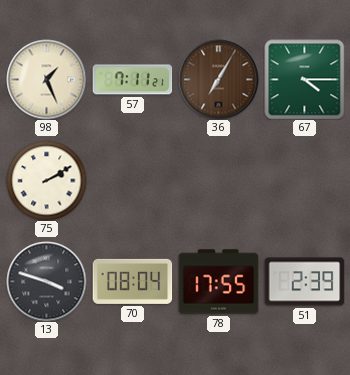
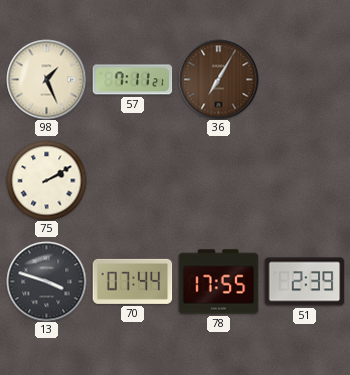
67: 4:15 -> none
70: 08:04 -> 07:44
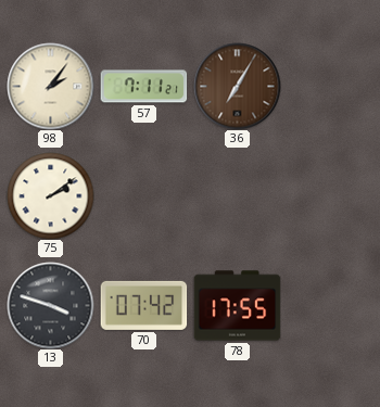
98: 1:26 -> 2:06
75: 2:10 -> 2:09
70: 07:44 -> 07:42
51: 2:39 -> none
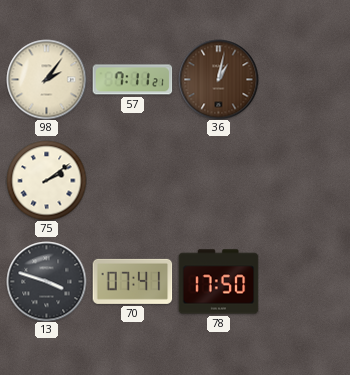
36: 7:05 -> 1:02
70: 07:42 -> 07:41
78: 17:55 -> 17:50
